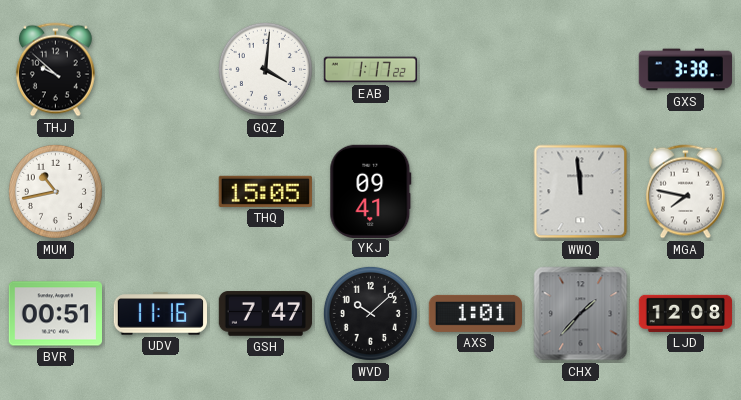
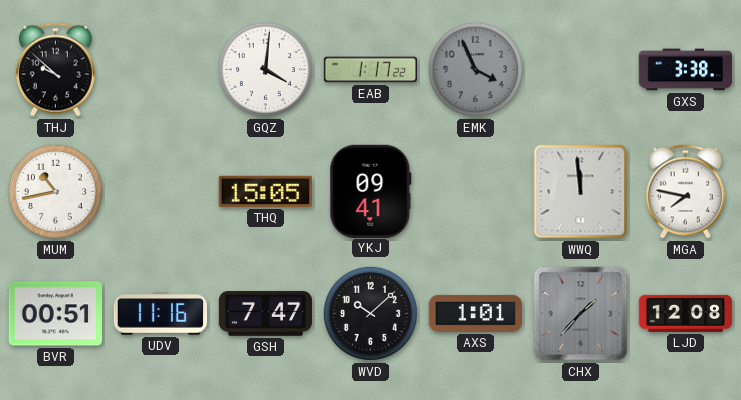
EMK: none -> 3:56
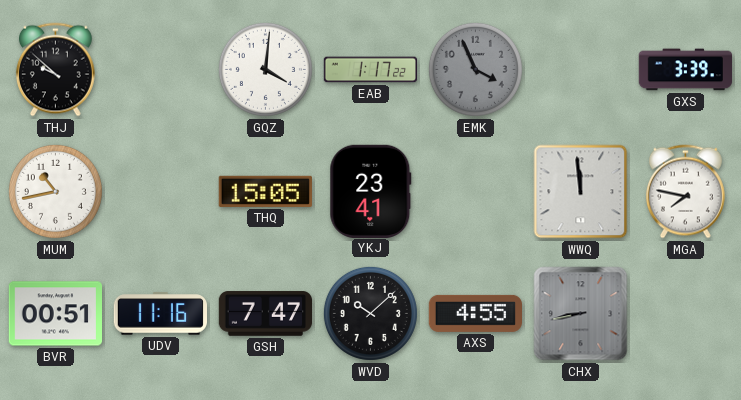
GXS: 3:38 -> 3:39
YKJ: 09:41 -> 23:41
AXS: 1:01 -> 4:55
CHX: 1:37 -> 8:43
LJD: 12:08 -> none
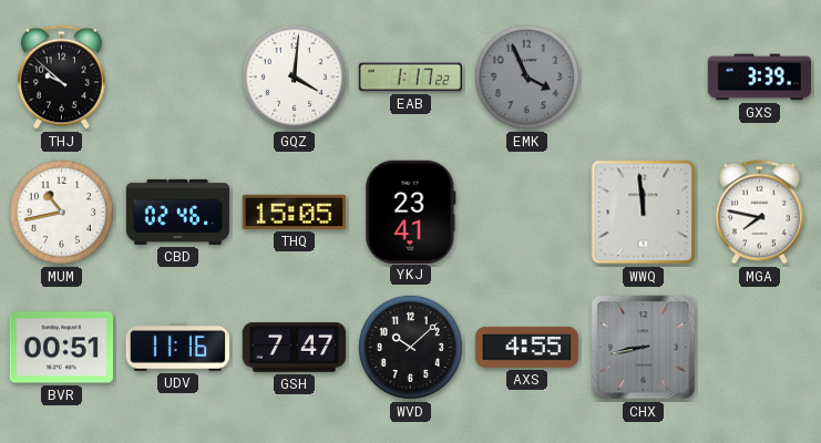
CBD: none -> 02:46
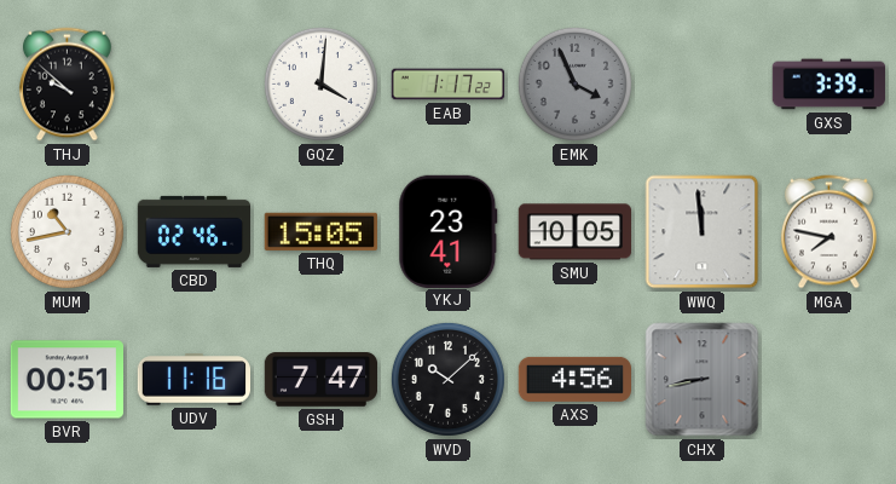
SMU: none -> 10:05
AXS: 4:55 -> 4:56
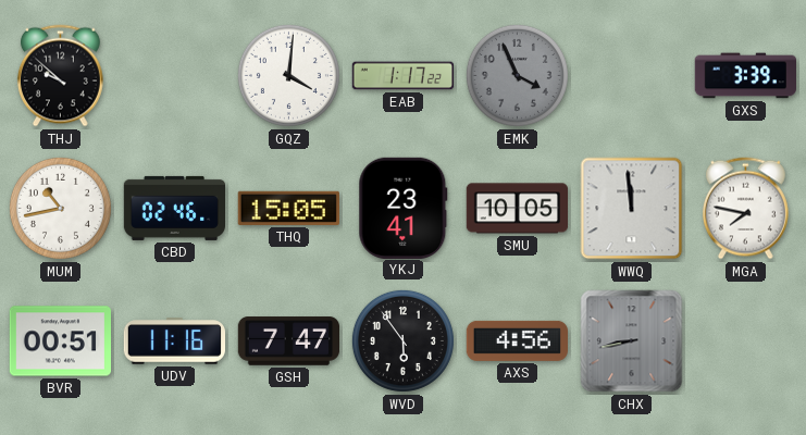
WVD: 10:08 -> 5:54
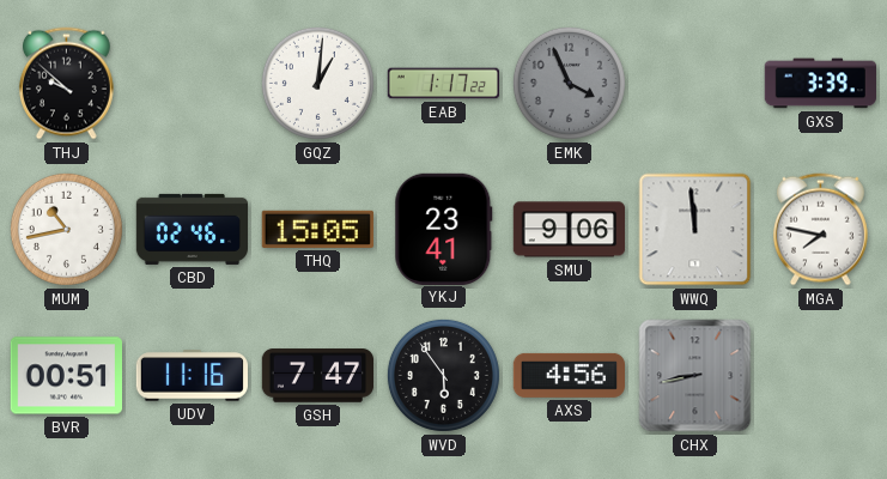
GQZ: 4:01 -> 1:01
SMU: 10:05 -> 9:06
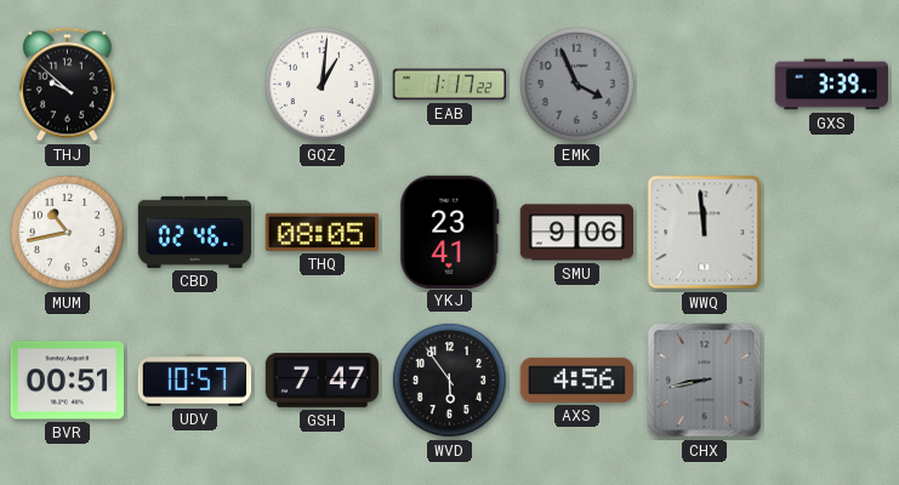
THQ: 15:05 -> 08:05
MGA: 7:47 -> none
UDV: 11:16 -> 10:57
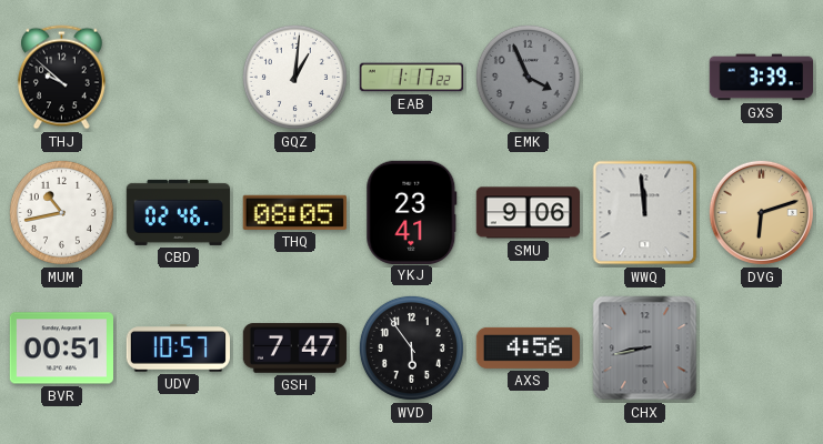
DVG: none -> 6:12
